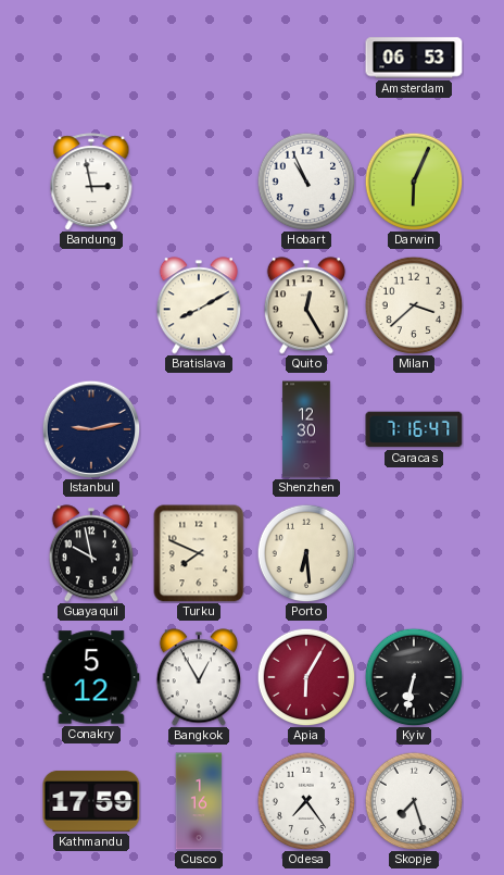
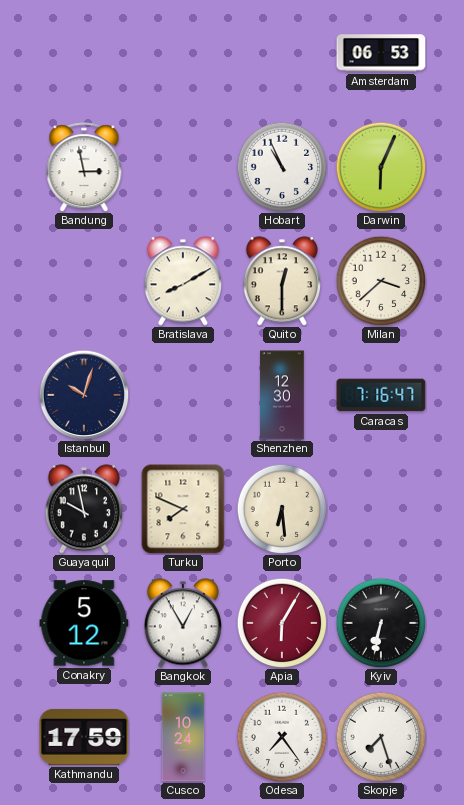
Quito: 12:25 -> 12:30
Istanbul: 9:13 -> 10:03
Cusco: 1:16 -> 10:24
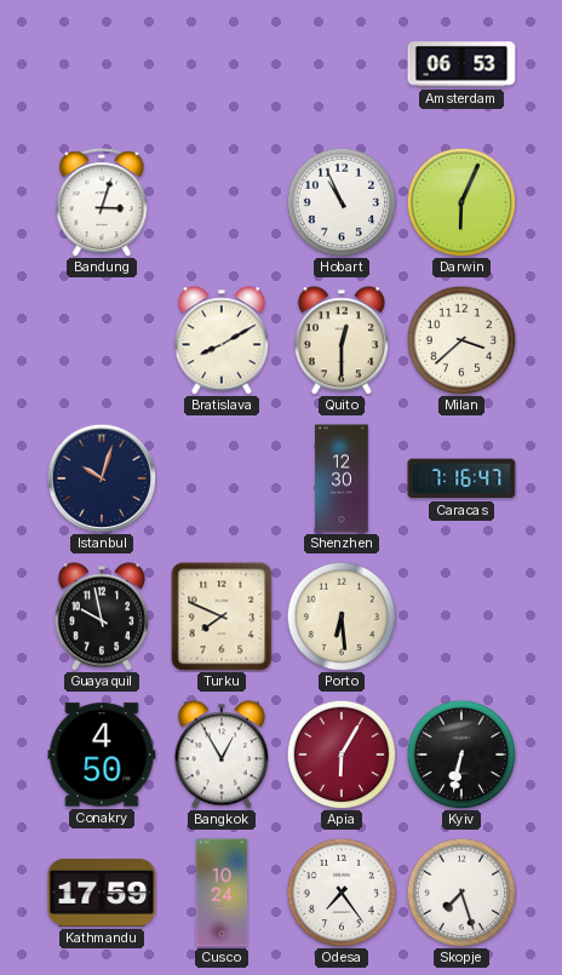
Bandung: 2:58 -> 3:03
Conakry: 5:12 -> 4:50
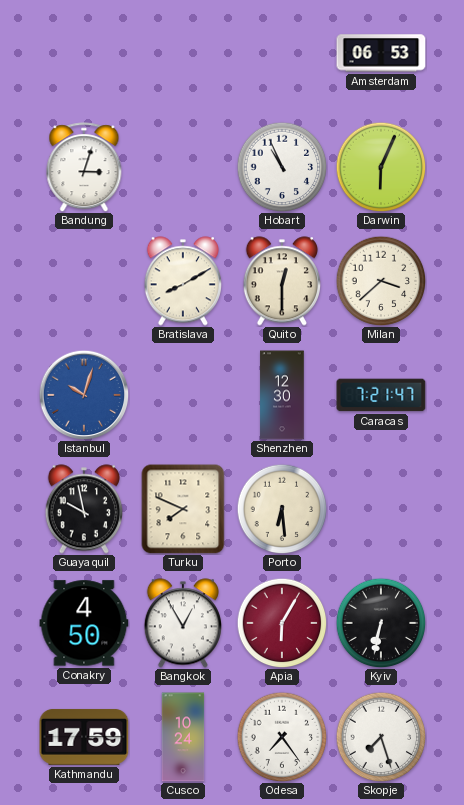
Istanbul dial: navy -> blue
Caracas: 7:16 -> 7:21
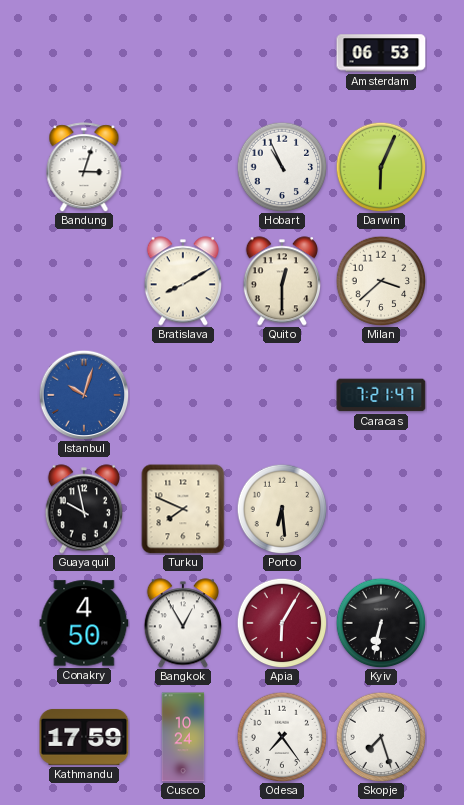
Shenzhen: 12:30 -> none
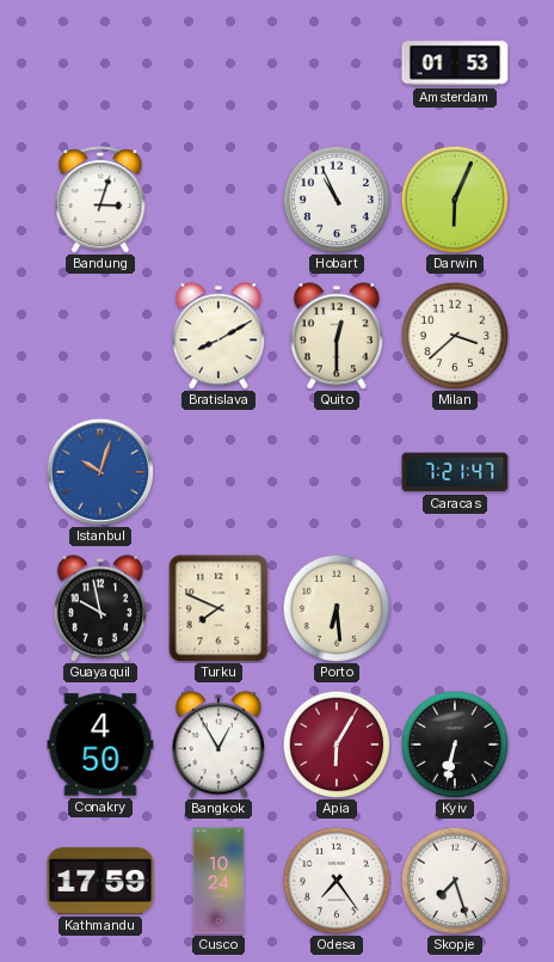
Amsterdam: 06:53 -> 01:53
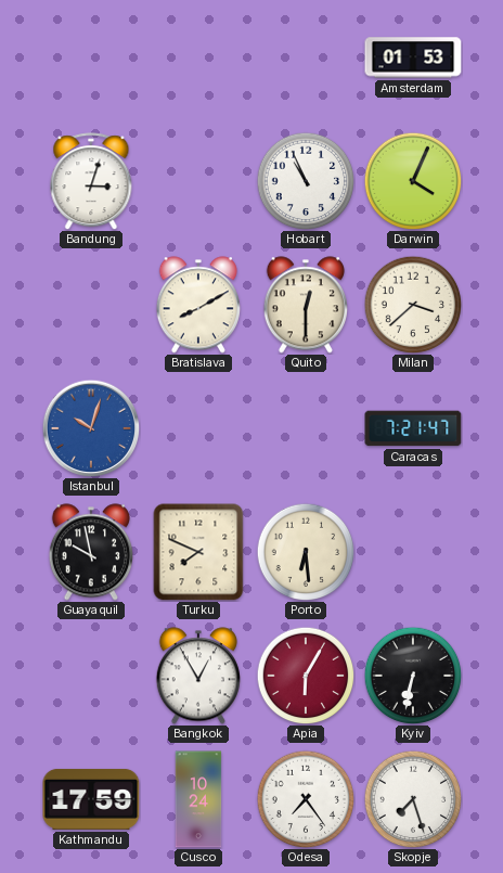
Darwin: 6:04 -> 4:04
Conakry: 4:50 -> none
